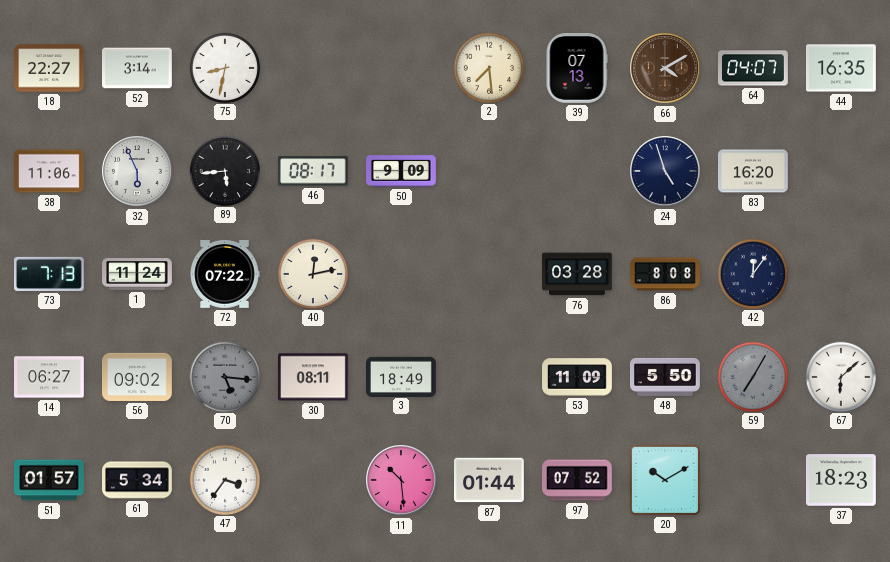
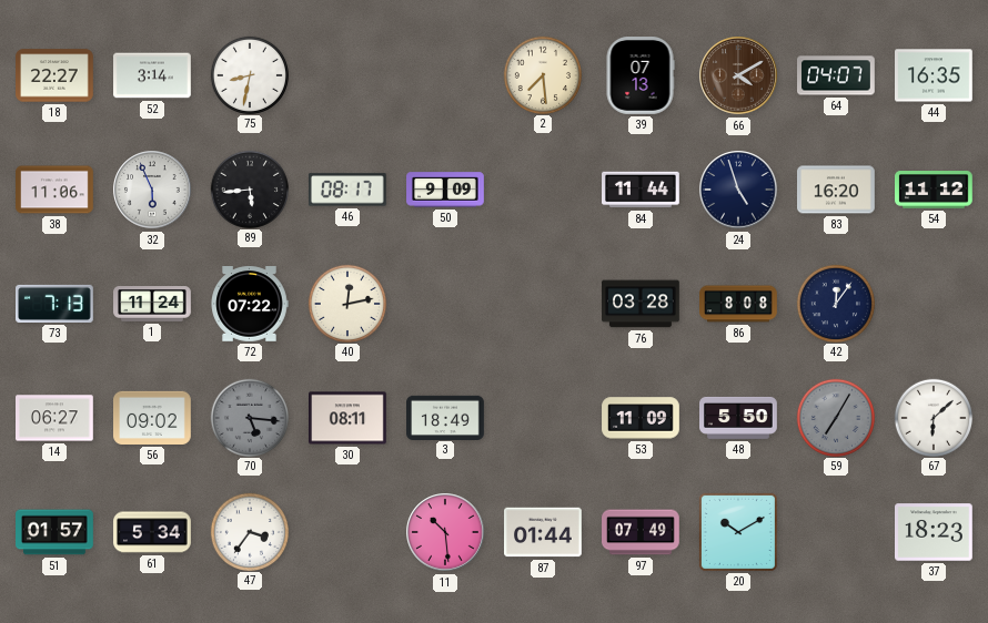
84: none -> 11:44
54: none -> 11:12
97: 07:52 -> 07:49
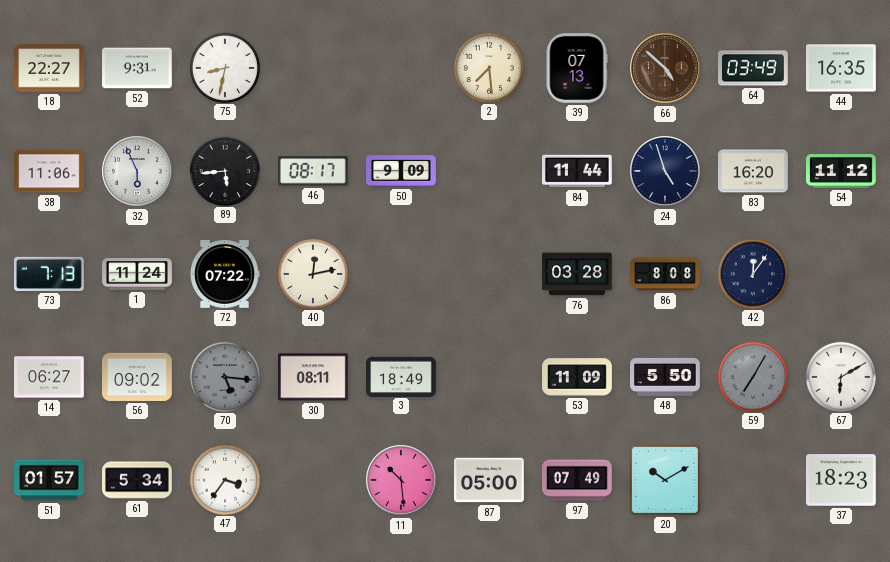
52: 3:14 -> 9:31
66: 4:10 -> 4:52
64: 04:07 -> 03:49
67: 6:08 -> 6:10
87: 01:44 -> 05:00
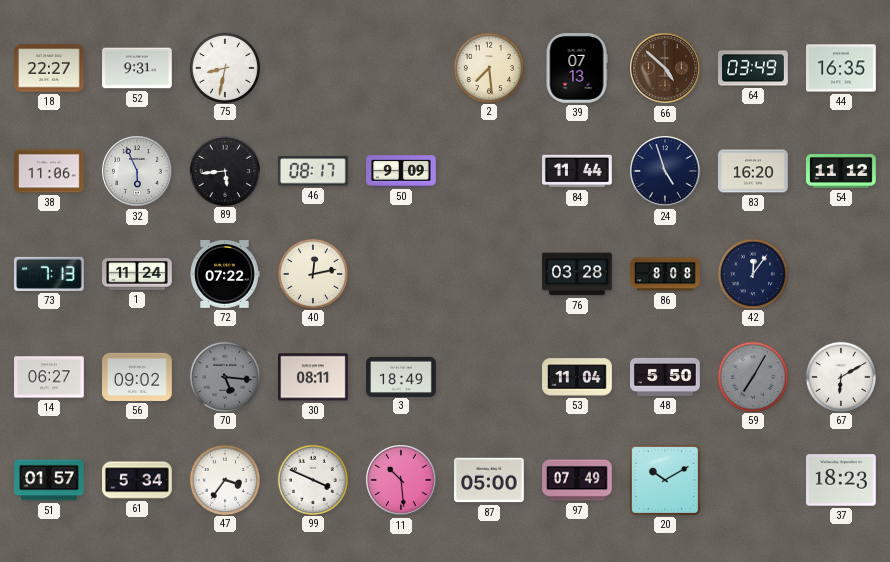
53: 11:09 -> 11:04
99: none -> 3:49
